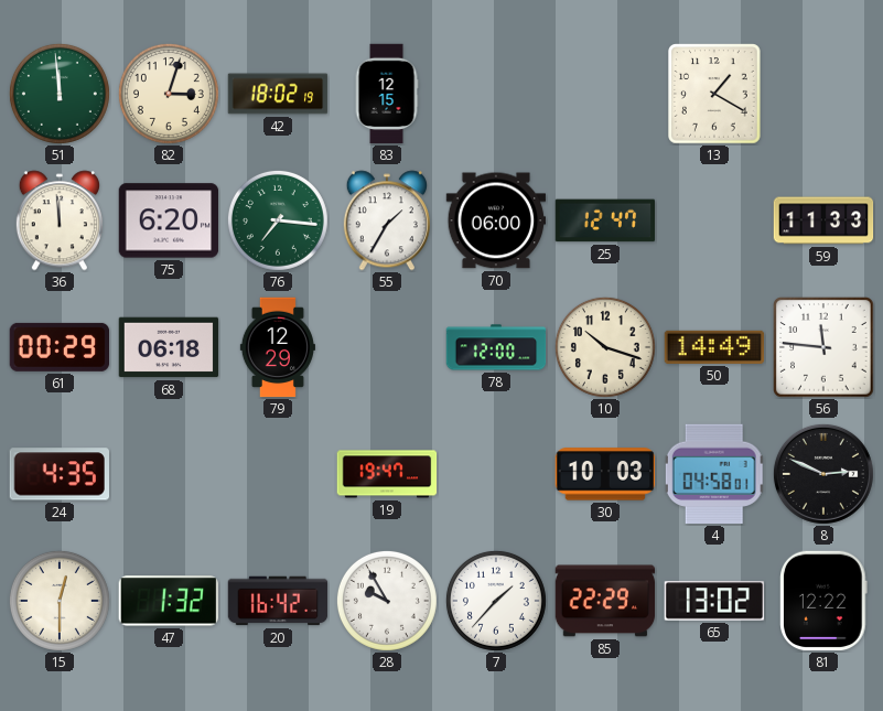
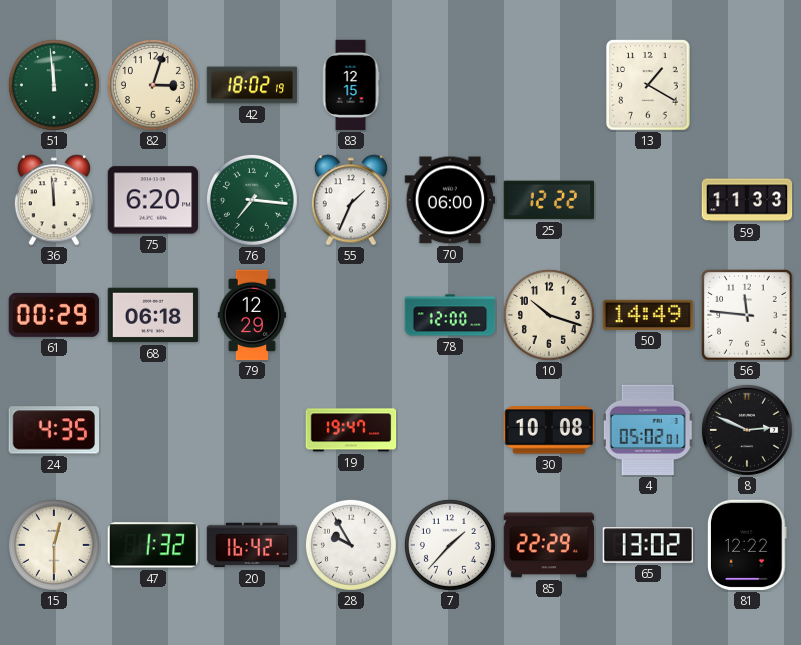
55: 1:35 -> 1:34
25: 12:47 -> 12:22
30: 10:03 -> 10:08
4: 04:58 -> 05:02
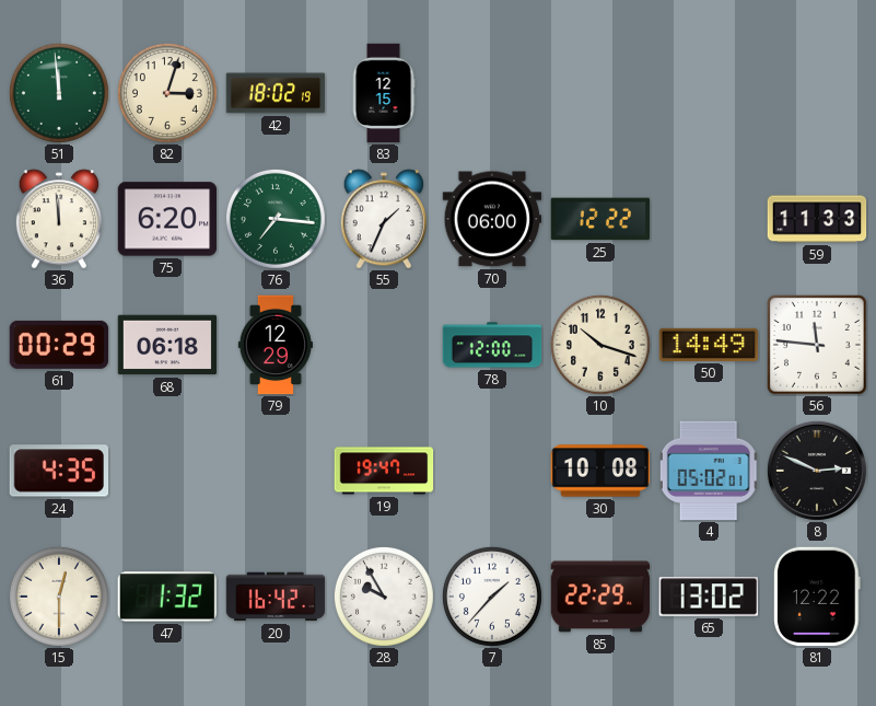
13: 1:20 -> none
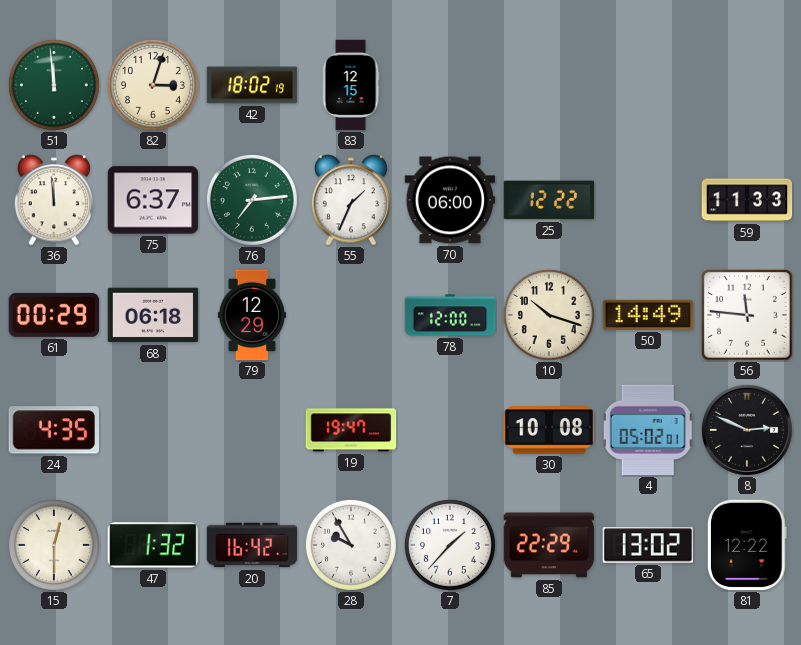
75: 6:20 -> 6:37
76: 7:16 -> 7:14
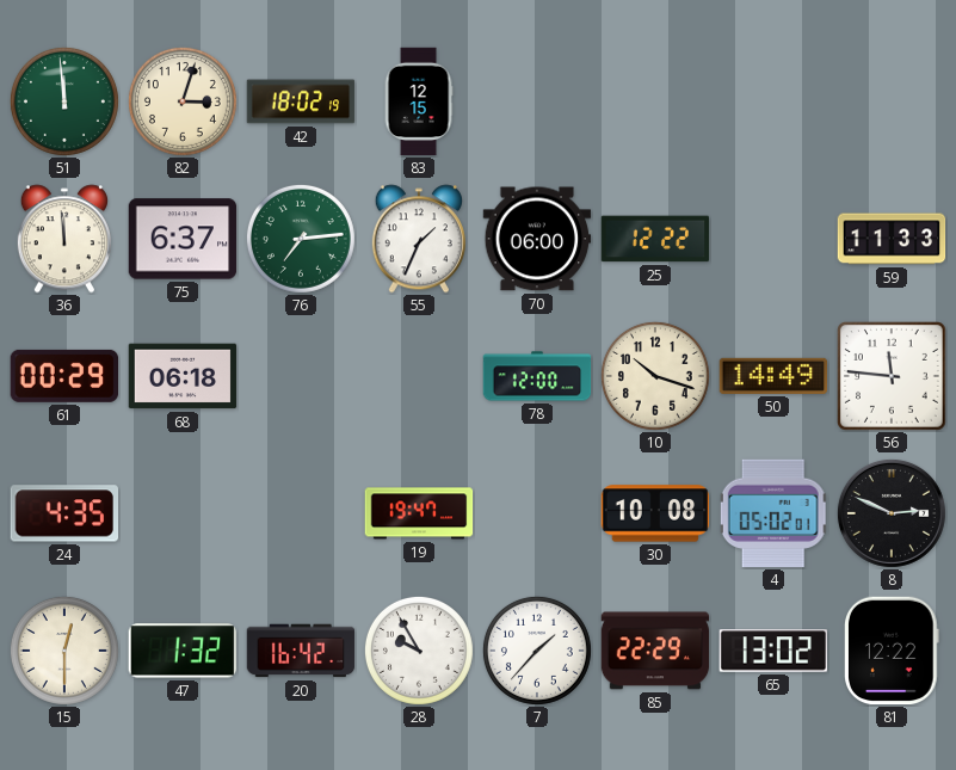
79: 12:29 -> none
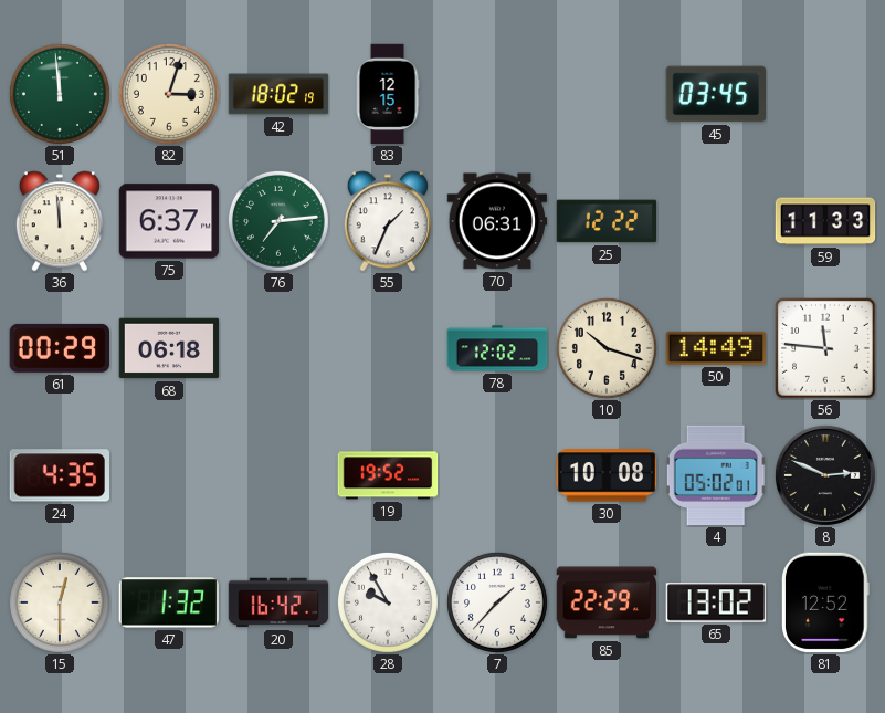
45: none -> 03:45
70: 06:00 -> 06:31
78: 12:00 -> 12:02
19: 19:47 -> 19:52
81: 12:22 -> 12:52
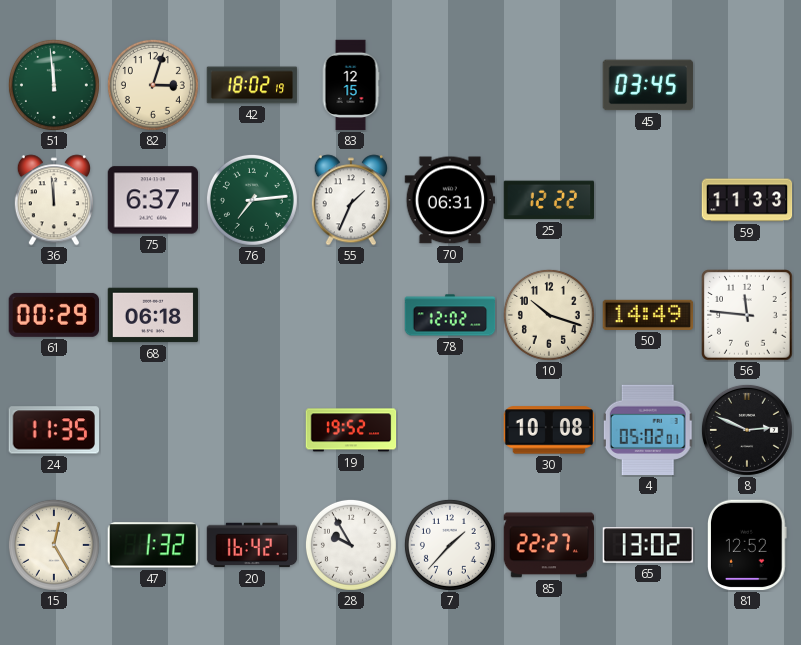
24: 4:35 -> 11:35
15: 12:30 -> 12:25
85: 22:29 -> 22:27
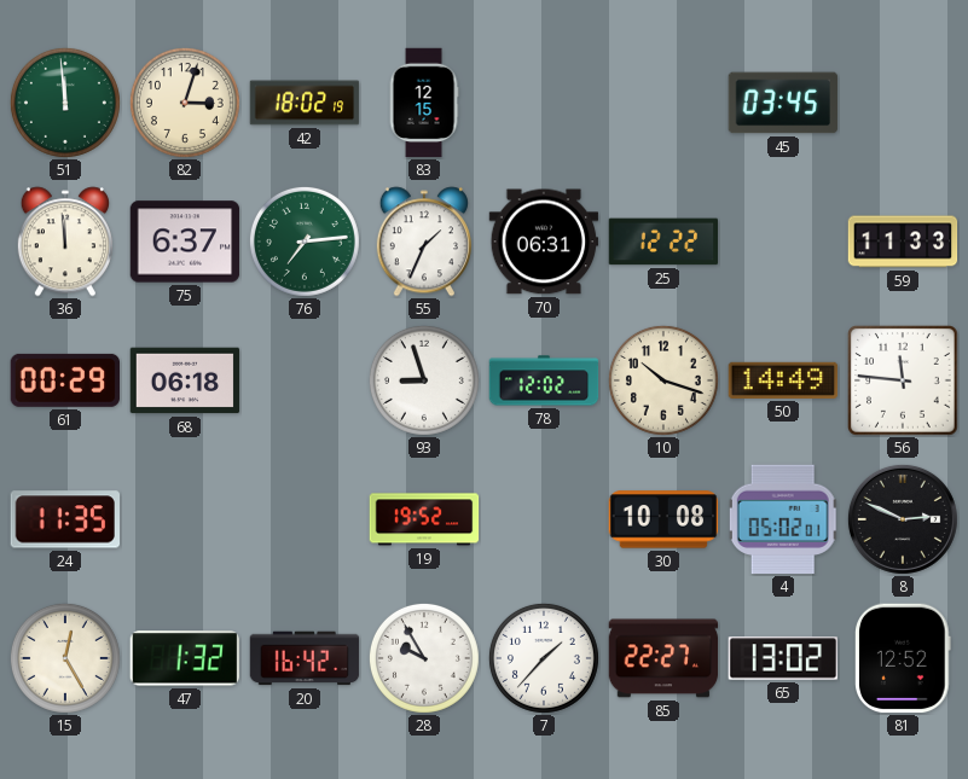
93: none -> 8:57
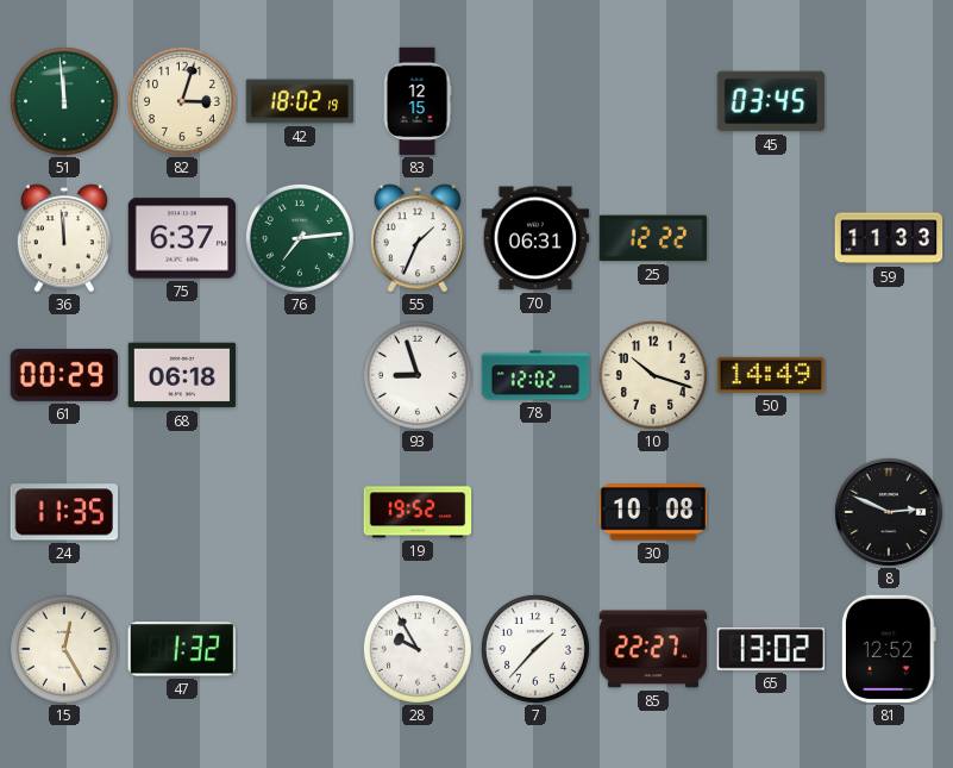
56: 11:46 -> none
4: 05:02 -> none
20: 16:42 -> none
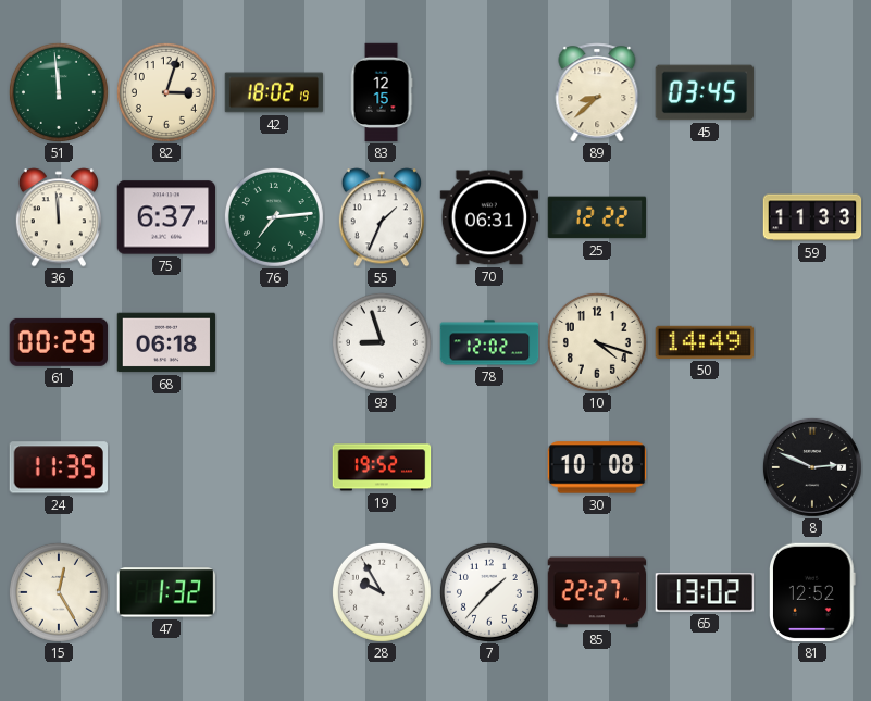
89: none -> 8:38
10: 10:18 -> 4:18
